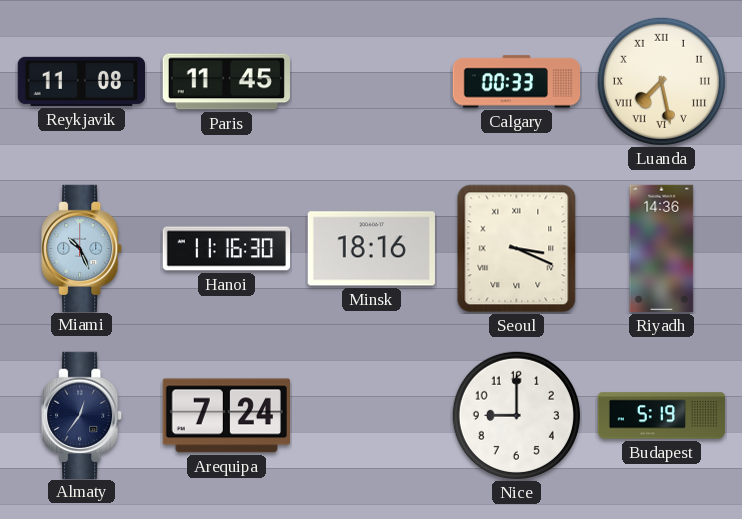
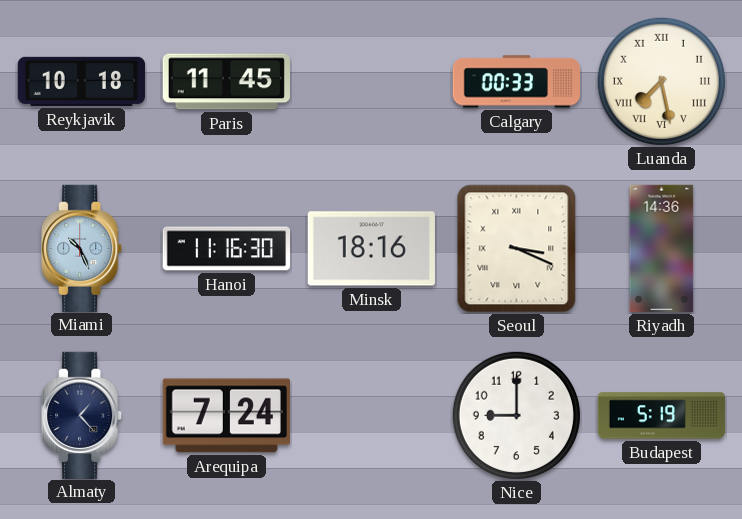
Reykjavik: 11:08 -> 10:18
Almaty: 12:36 -> 1:23
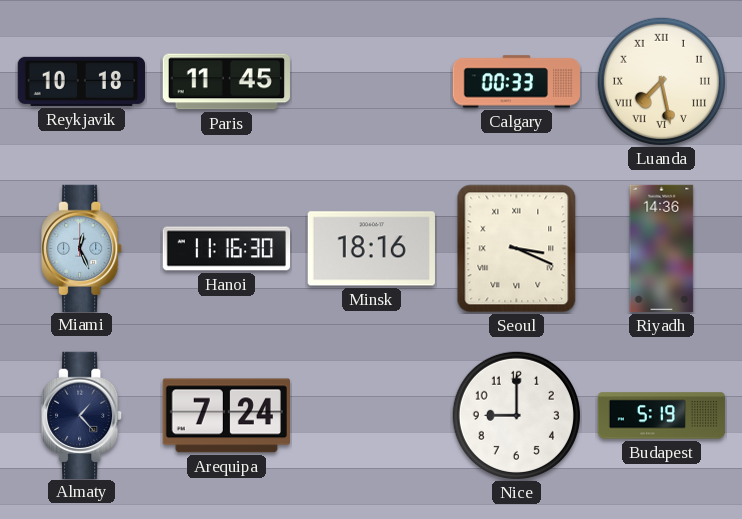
Miami: 10:26 -> 12:26
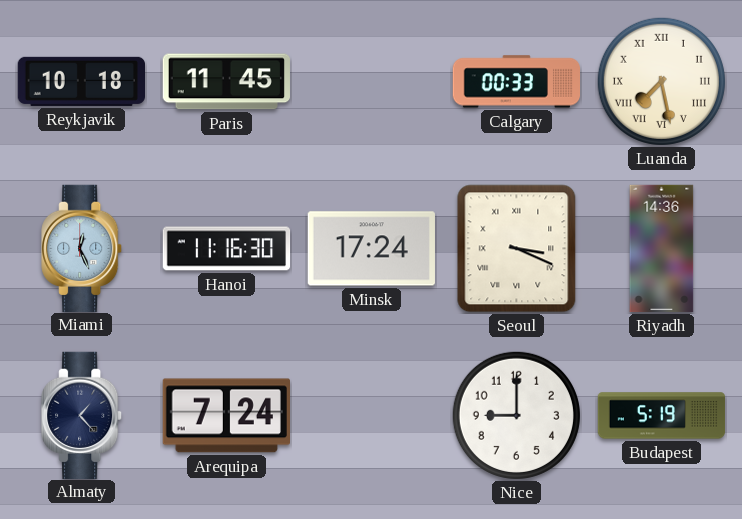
Minsk: 18:16 -> 17:24
